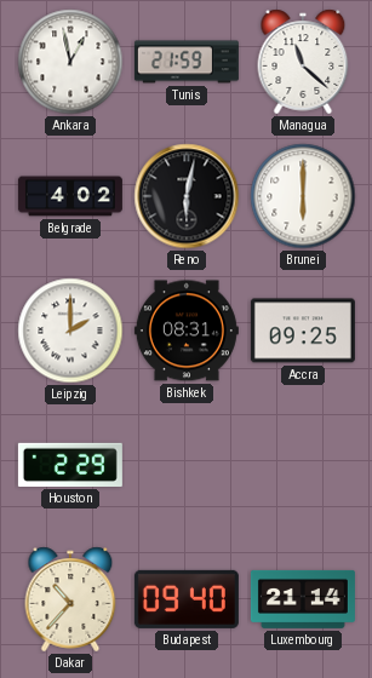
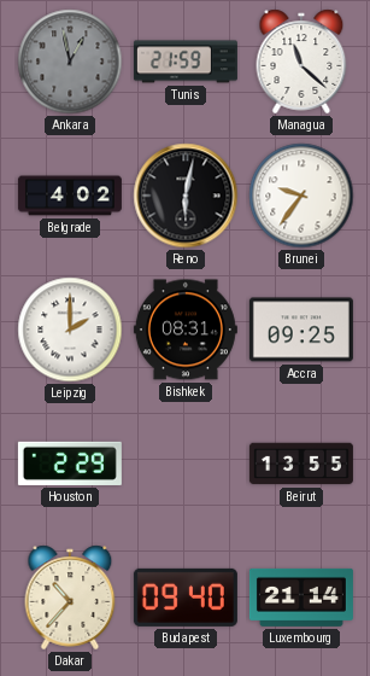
Ankara dial: white -> grey
Brunei: 6:00 -> 9:36
Beirut: none -> 13:55
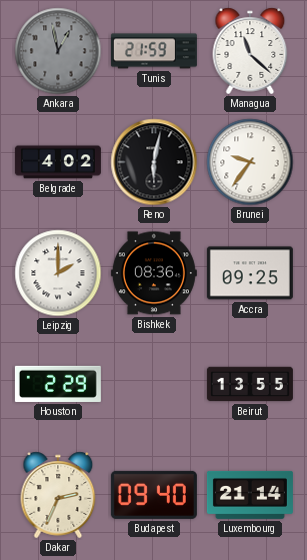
Bishkek: 08:31 -> 08:36
Dakar: 10:37 -> 2:34
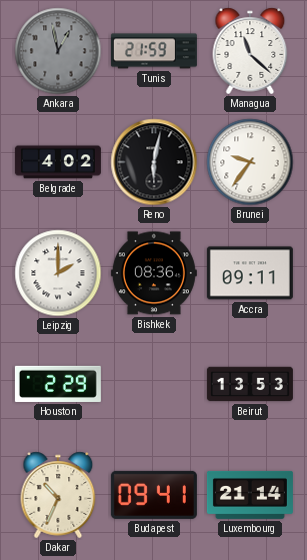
Accra: 09:25 -> 09:11
Beirut: 13:55 -> 13:53
Dakar: 2:34 -> 10:34
Budapest: 09:40 -> 09:41
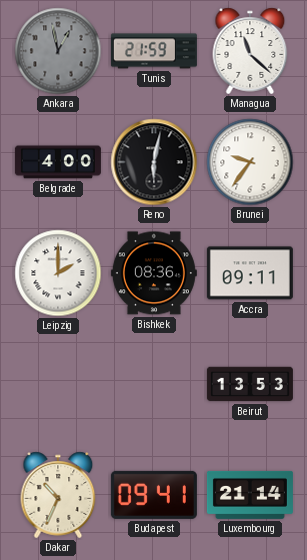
Belgrade: 4:02 -> 4:00
Houston: 2:29 -> none
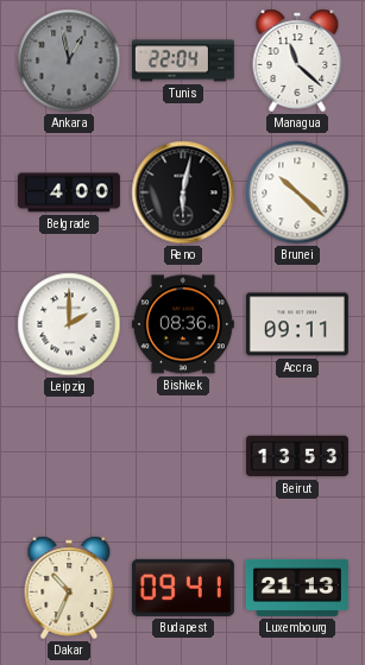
Tunis: 21:59 -> 22:04
Brunei: 9:36 -> 10:22
Luxembourg: 21:14 -> 21:13
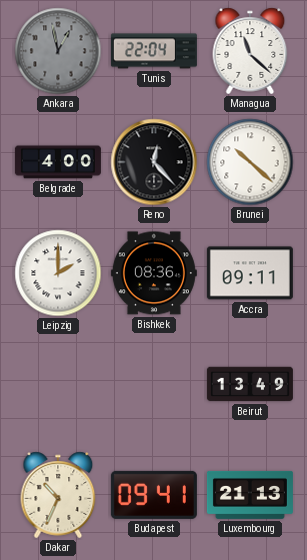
Reno: 6:02 -> 12:23
Beirut: 13:53 -> 13:49
